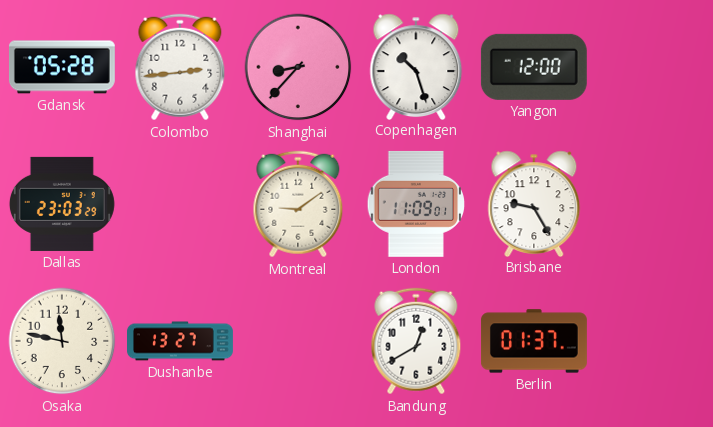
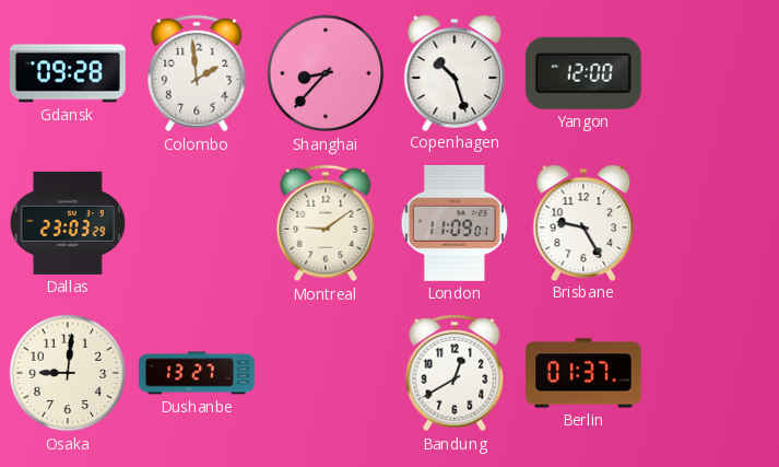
Gdansk: 05:28 -> 09:28
Colombo: 2:44 -> 1:59
Osaka: 11:47 -> 9:01
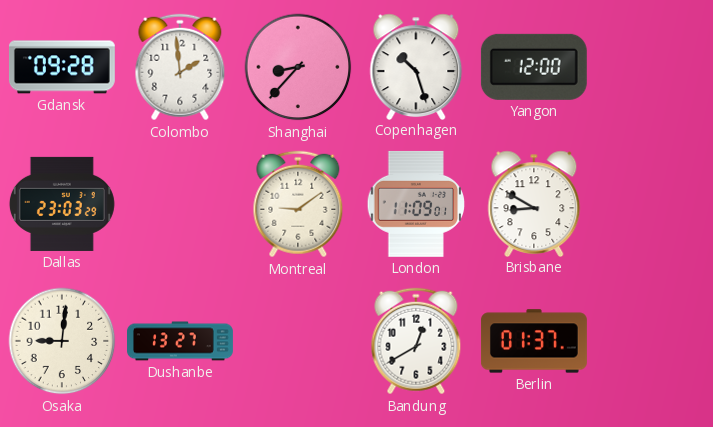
Brisbane: 9:25 -> 8:50
